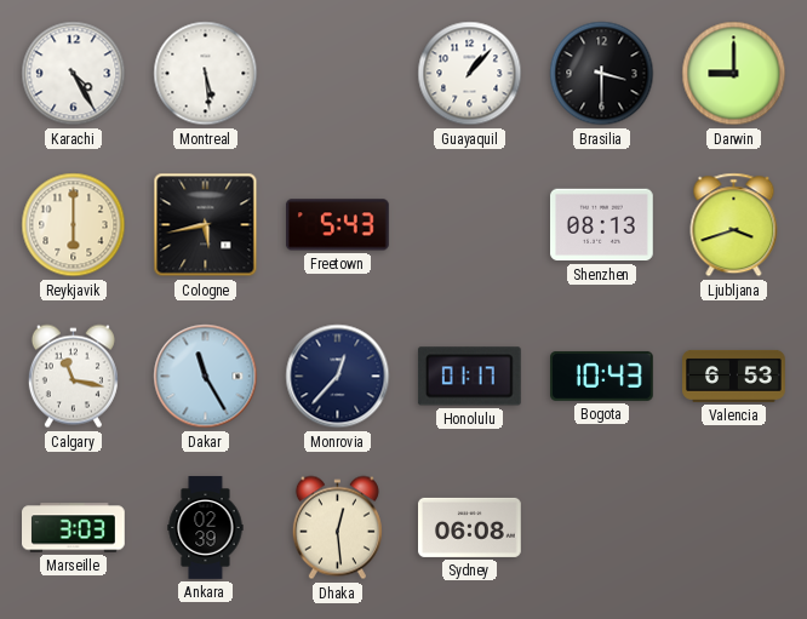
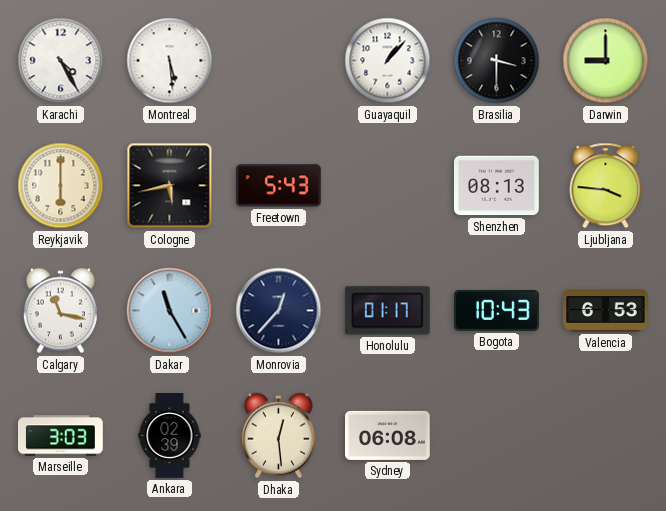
Ljubljana: 3:42 -> 3:46
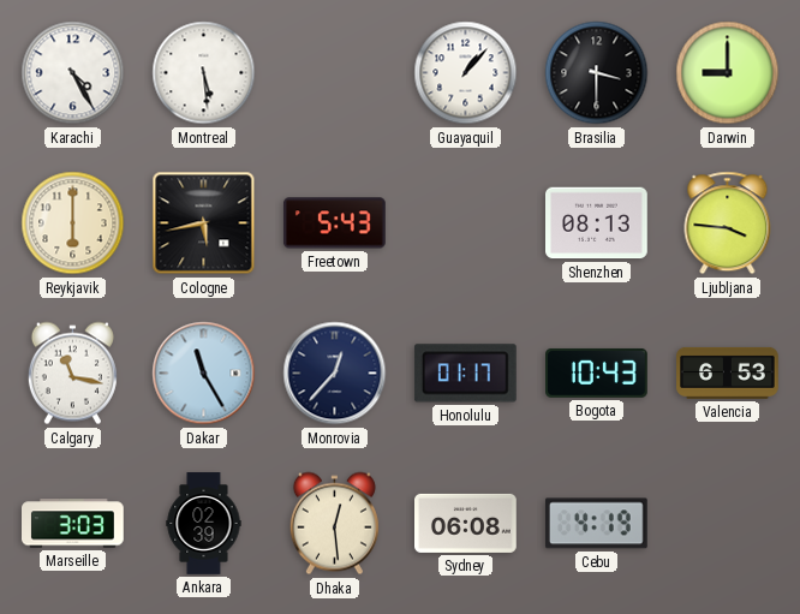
Cebu: none -> 4:19
